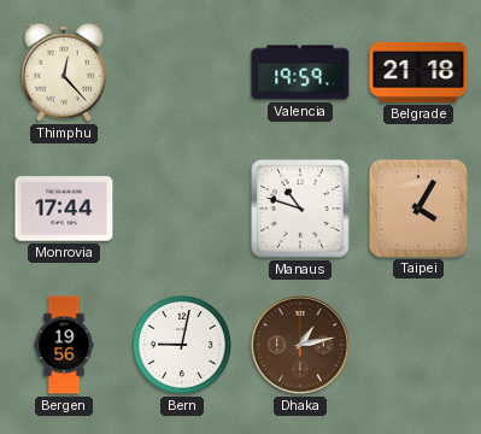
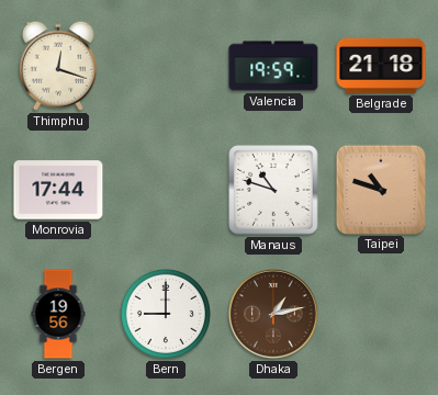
Thimphu: 12:23 -> 12:18
Taipei: 4:05 -> 10:48
Bern: 9:02 -> 9:00
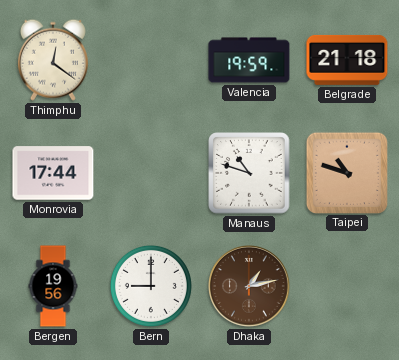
Thimphu: 12:18 -> 12:21
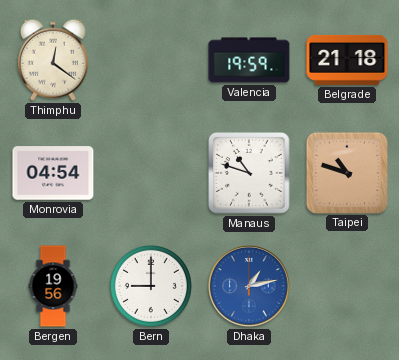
Monrovia: 17:44 -> 04:54
Dhaka dial: brown -> blue
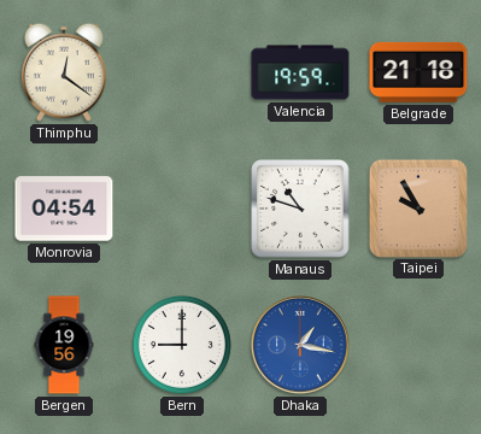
Taipei: 10:48 -> 9:55
Dhaka: 1:13 -> 1:17
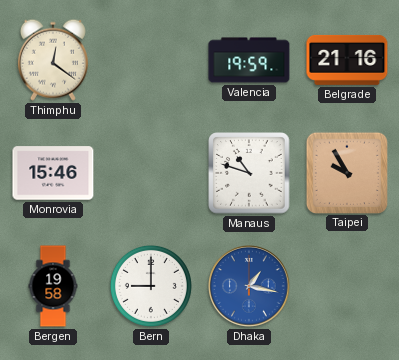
Belgrade: 21:18 -> 21:16
Monrovia: 04:54 -> 15:46
Bergen: 19:56 -> 19:58
